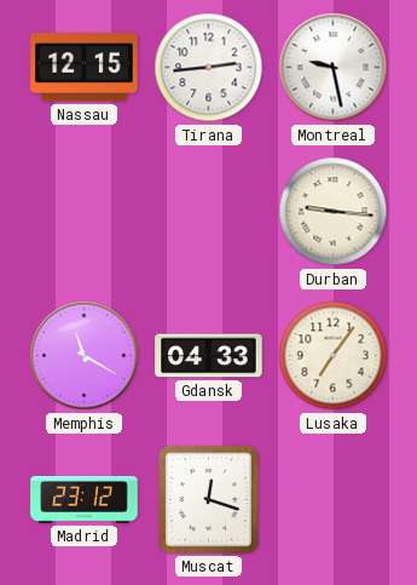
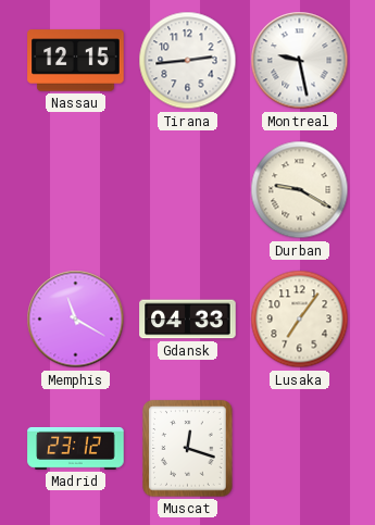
Durban: 9:16 -> 9:20
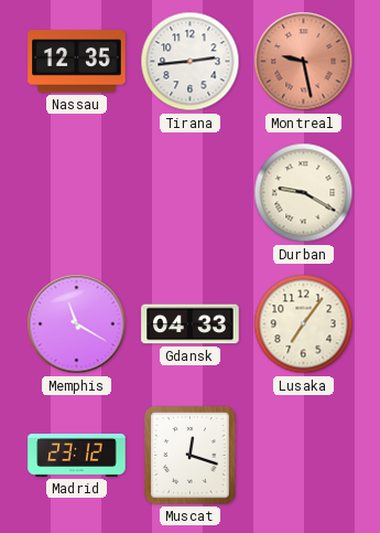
Nassau: 12:15 -> 12:35
Montreal dial: white -> salmon
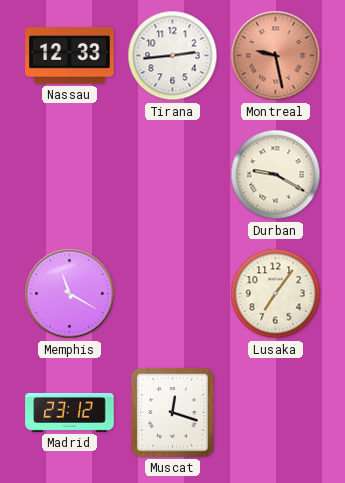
Nassau: 12:35 -> 12:33
Gdansk: 04:33 -> none
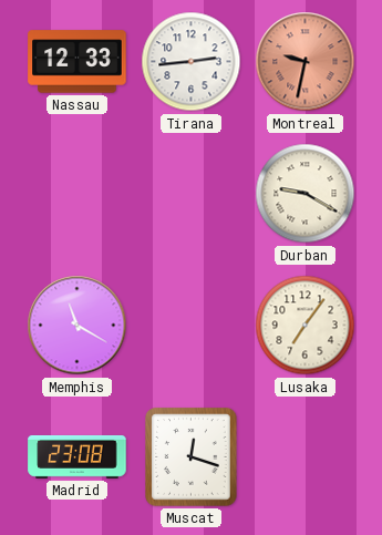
Montreal: 9:28 -> 9:32
Madrid: 23:12 -> 23:08
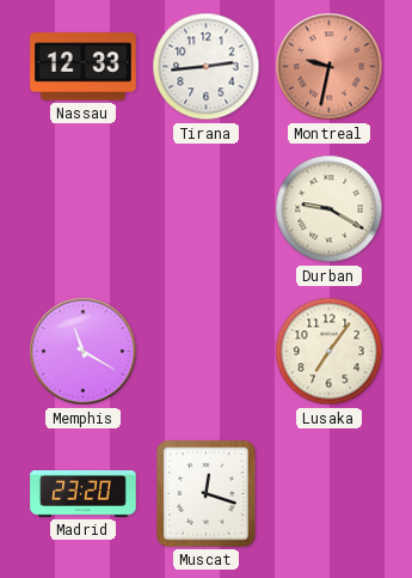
Madrid: 23:08 -> 23:20
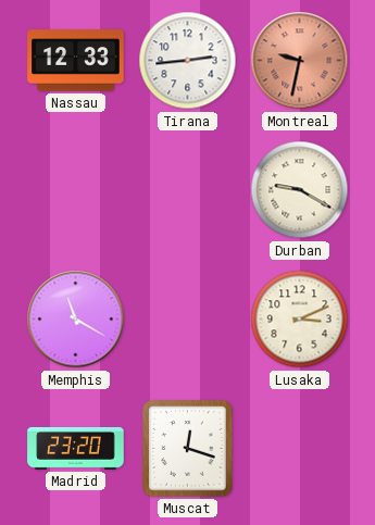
Lusaka: 7:06 -> 3:11
